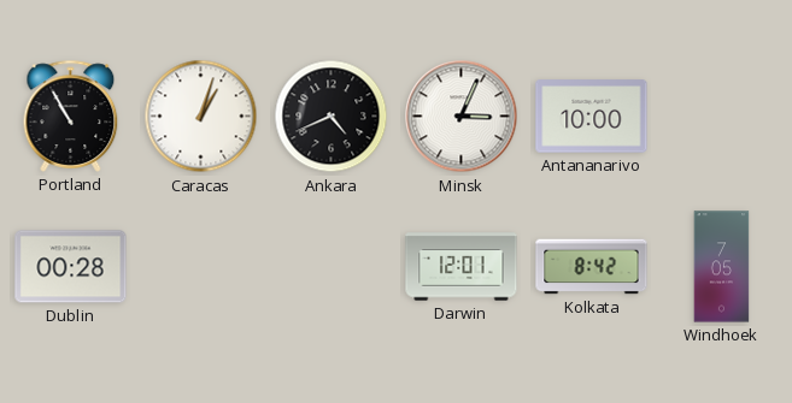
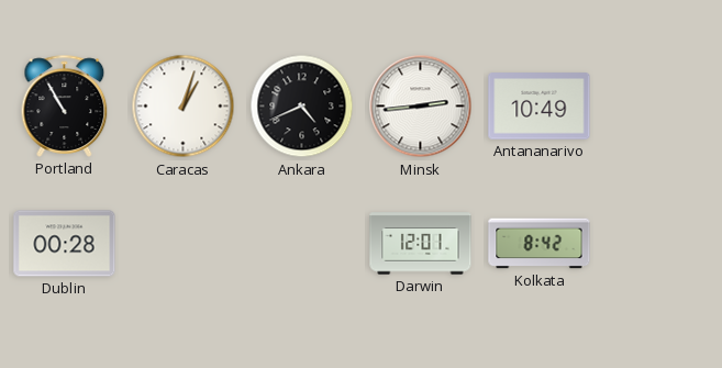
Minsk: 3:04 -> 2:44
Antananarivo: 10:00 -> 10:49
Windhoek: 7:05 -> none
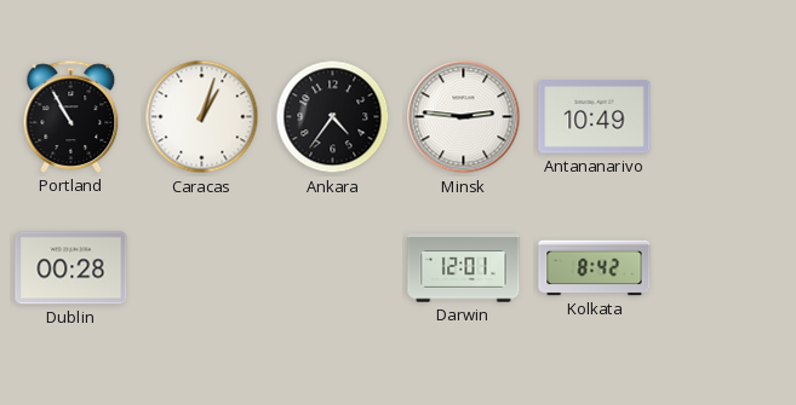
Ankara: 4:41 -> 4:36
Minsk: 2:44 -> 2:46
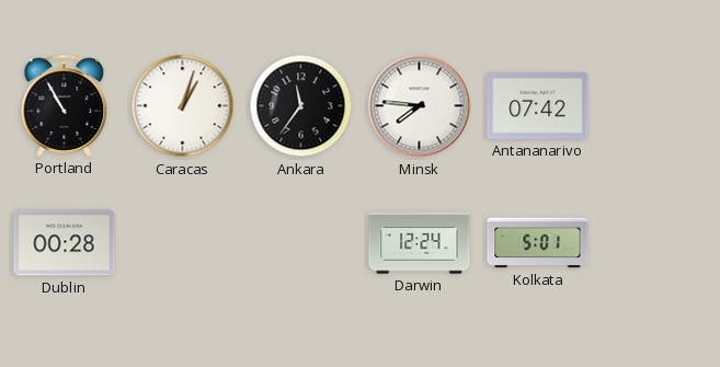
Ankara: 4:36 -> 11:36
Minsk: 2:46 -> 7:46
Antananarivo: 10:49 -> 07:42
Darwin: 12:01 -> 12:24
Kolkata: 8:42 -> 5:01
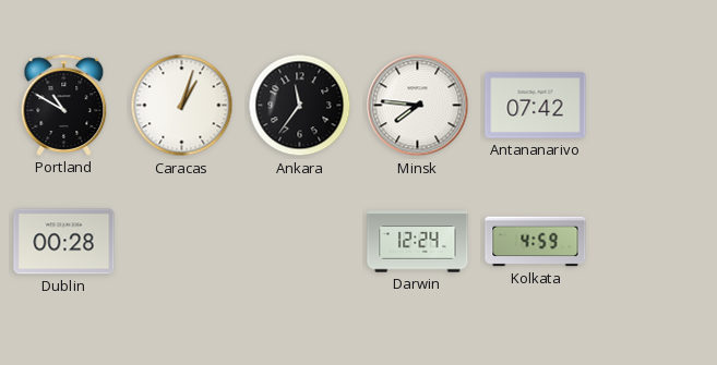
Portland: 10:55 -> 10:50
Kolkata: 5:01 -> 4:59
